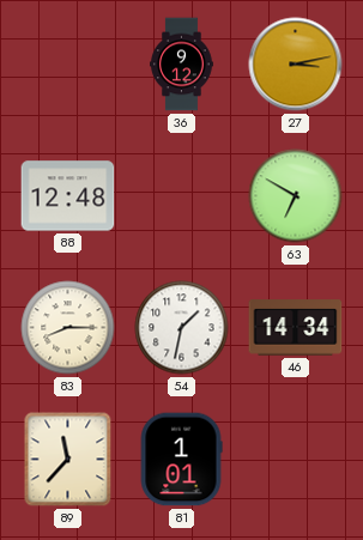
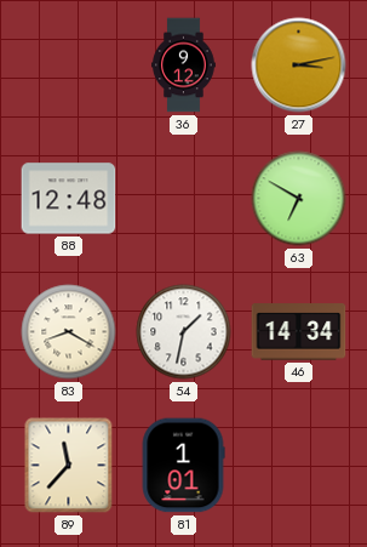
83: 8:15 -> 8:20
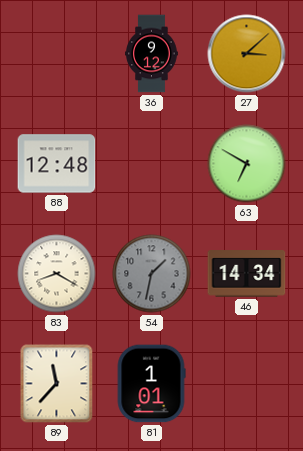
27: 3:13 -> 3:08
54 dial: white -> grey
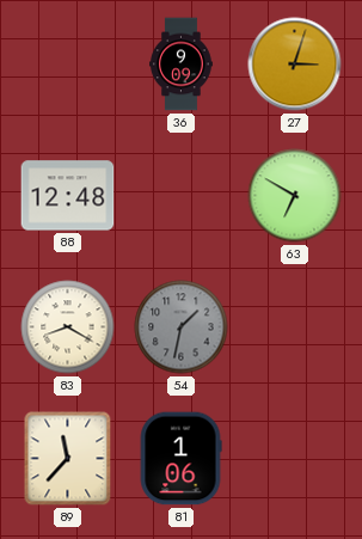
36: 9:12 -> 9:09
27: 3:08 -> 3:03
46: 14:34 -> none
81: 1:01 -> 1:06
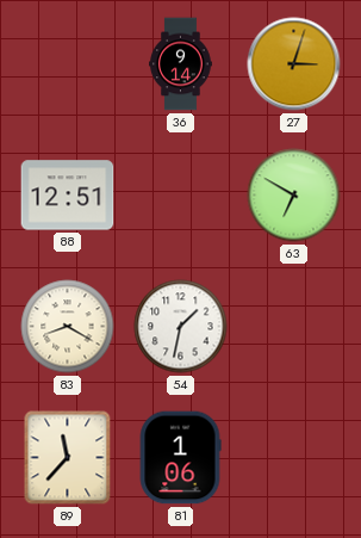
36: 9:09 -> 9:14
88: 12:48 -> 12:51
54 dial: grey -> white
